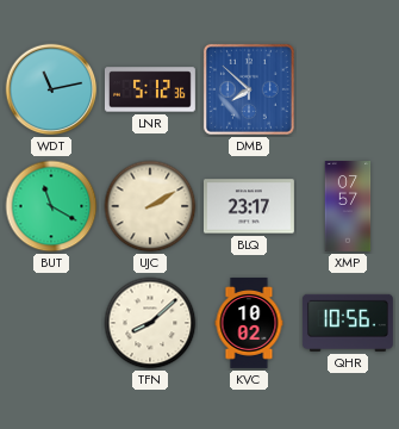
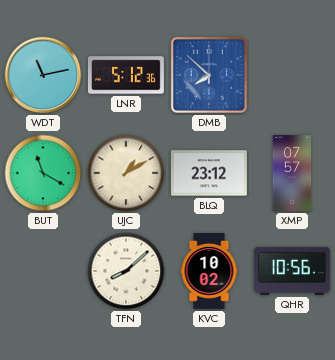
UJC: 2:10 -> 1:10
BLQ: 23:17 -> 23:12
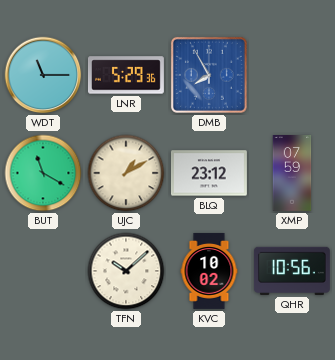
WDT: 11:13 -> 11:15
LNR: 5:12 -> 5:29
DMB: 7:52 -> 7:55
XMP: 07:57 -> 07:59
TFN: 8:08 -> 10:08
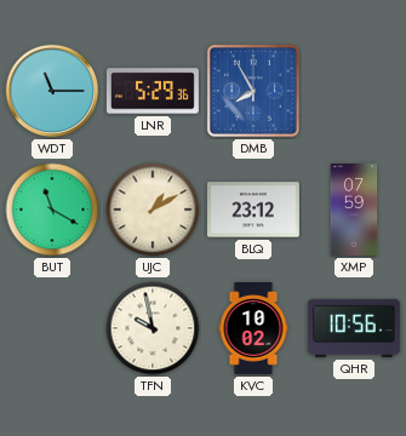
TFN: 10:08 -> 9:58
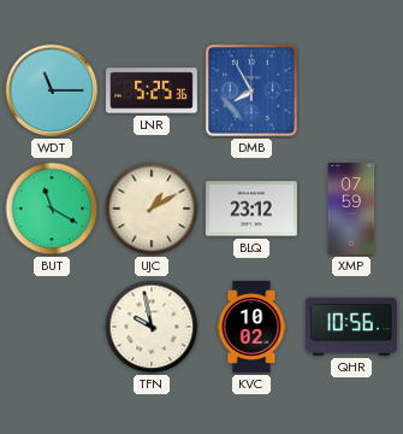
LNR: 5:29 -> 5:25
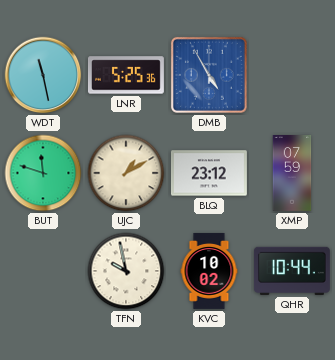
WDT: 11:15 -> 11:28
DMB: 7:55 -> 4:55
BUT: 11:20 -> 11:48
QHR: 10:56 -> 10:44
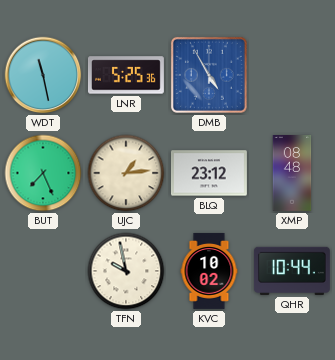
BUT: 11:48 -> 7:26
UJC: 1:10 -> 1:14
XMP: 07:59 -> 08:48
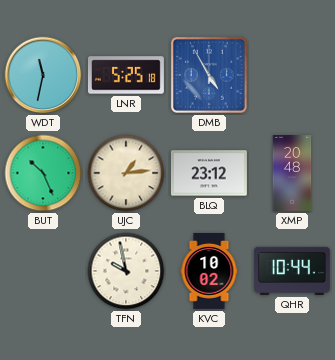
WDT: 11:28 -> 11:32
LNR: 5:25:36 -> 5:25:18
BUT: 7:26 -> 10:26
XMP: 08:48 -> 20:48
